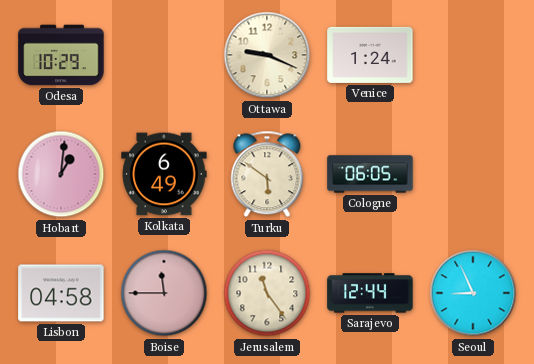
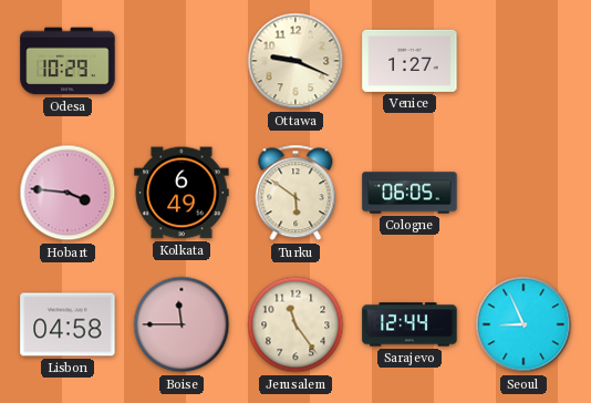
Venice: 1:24 -> 1:27
Hobart: 1:01 -> 3:46
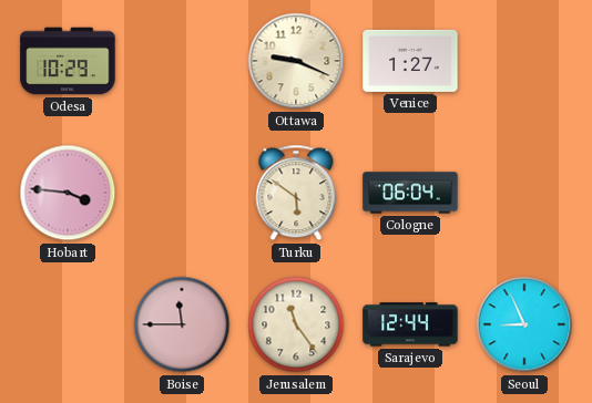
Kolkata: 6:49 -> none
Cologne: 06:05 -> 06:04
Lisbon: 04:58 -> none
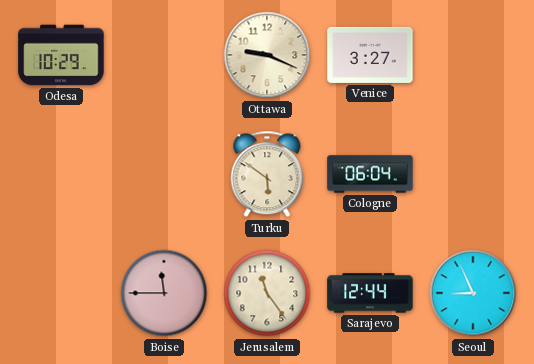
Venice: 1:27 -> 3:27
Hobart: 3:46 -> none
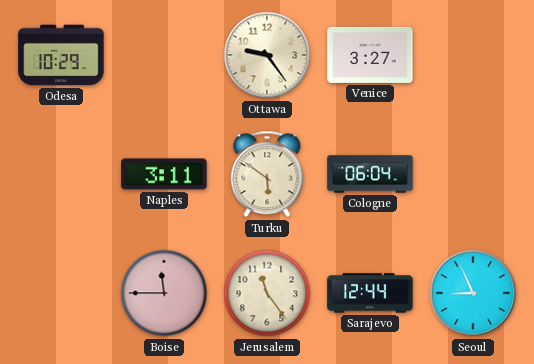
Ottawa: 9:19 -> 9:24
Naples: none -> 3:11
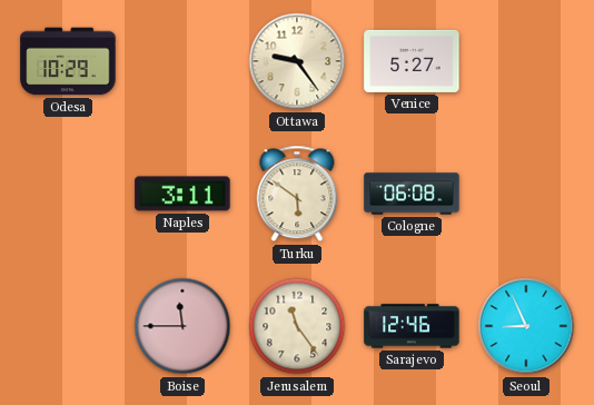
Venice: 3:27 -> 5:27
Cologne: 06:04 -> 06:08
Sarajevo: 12:44 -> 12:46
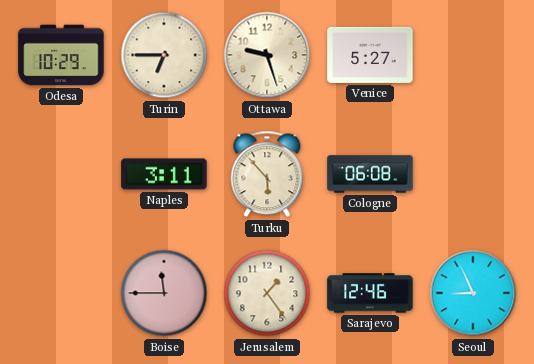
Turin: none -> 6:45
Ottawa: 9:24 -> 9:27
Turku: 5:51 -> 5:53
Jerusalem: 11:24 -> 1:24
